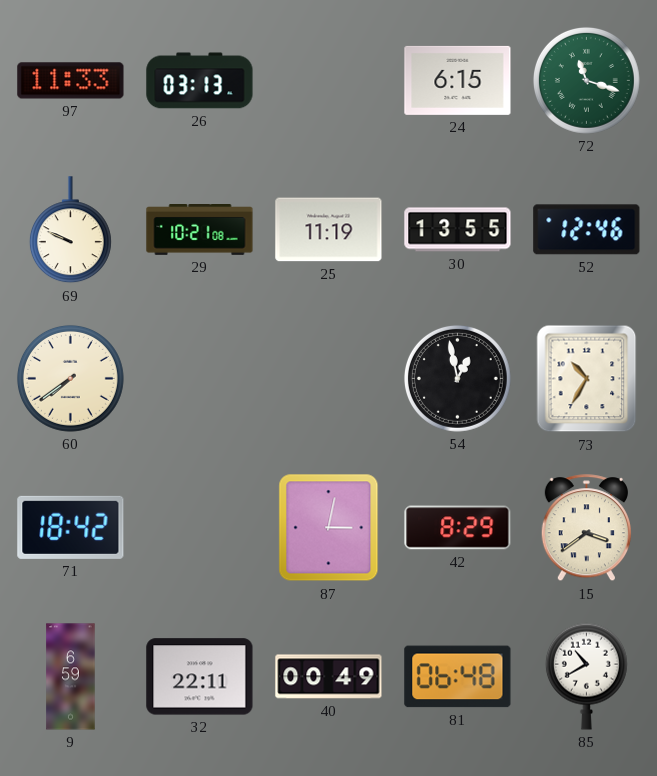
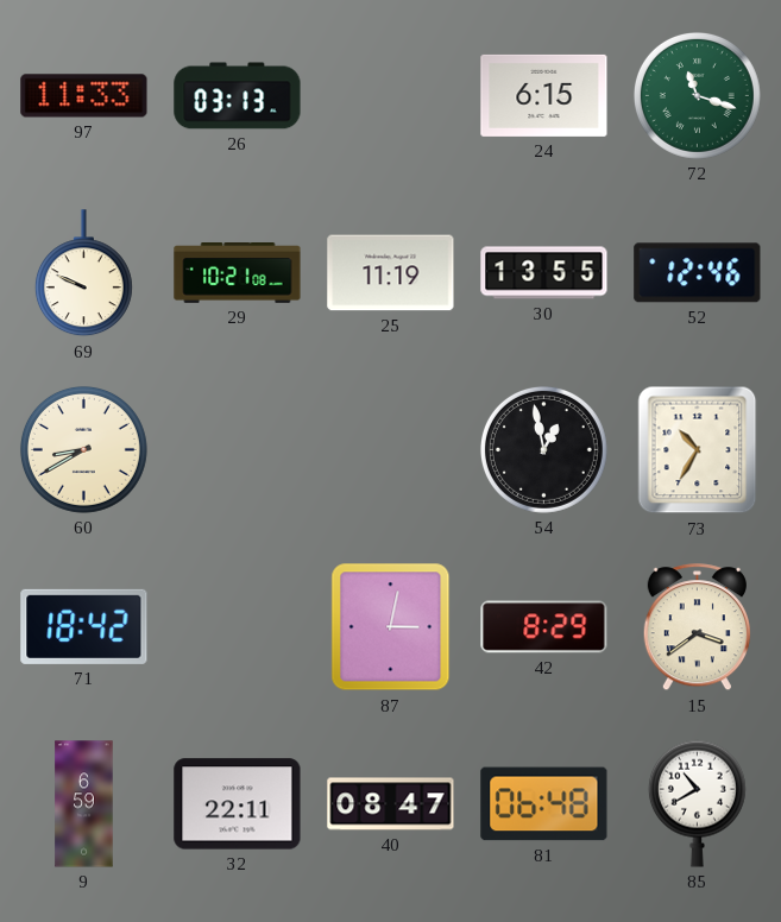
60: 7:39 -> 8:40
40: 00:49 -> 08:47
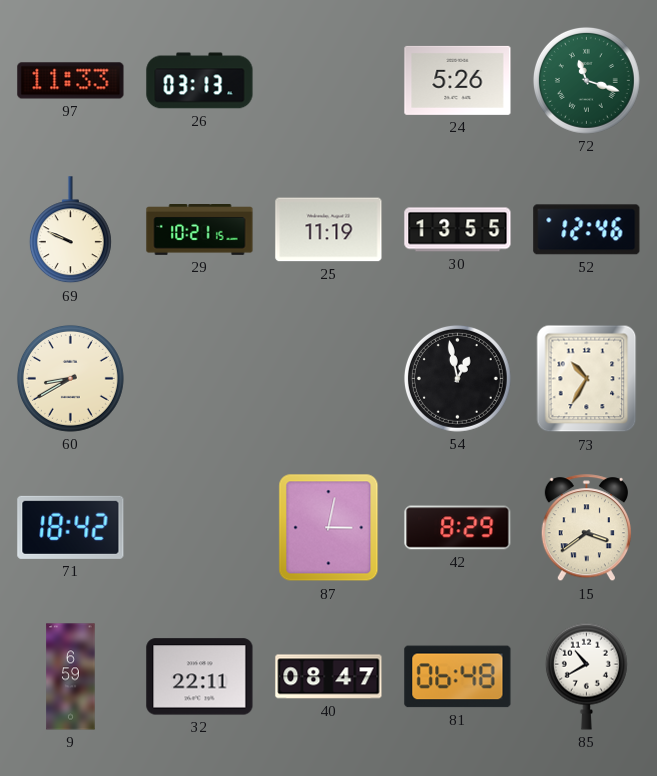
24: 6:15 -> 5:26
29: 10:21:08 -> 10:21:15
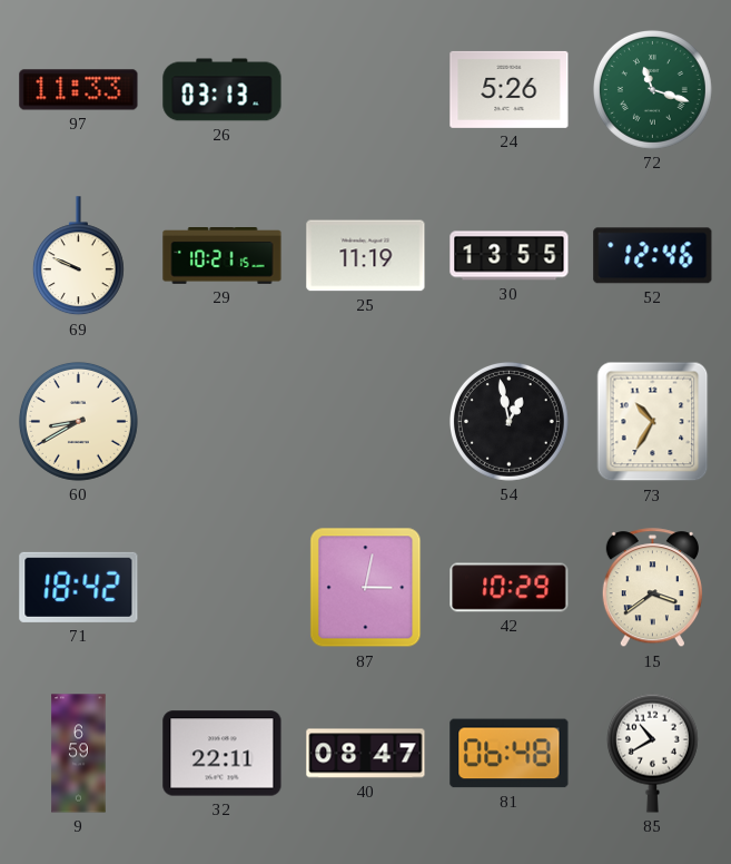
42: 8:29 -> 10:29
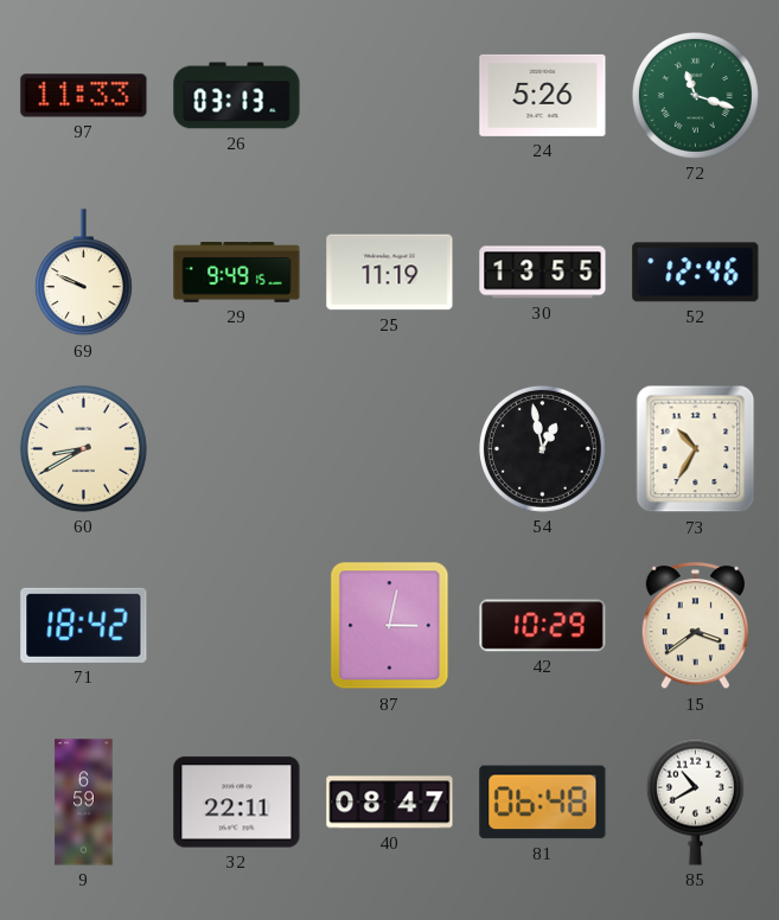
29: 10:21 -> 9:49
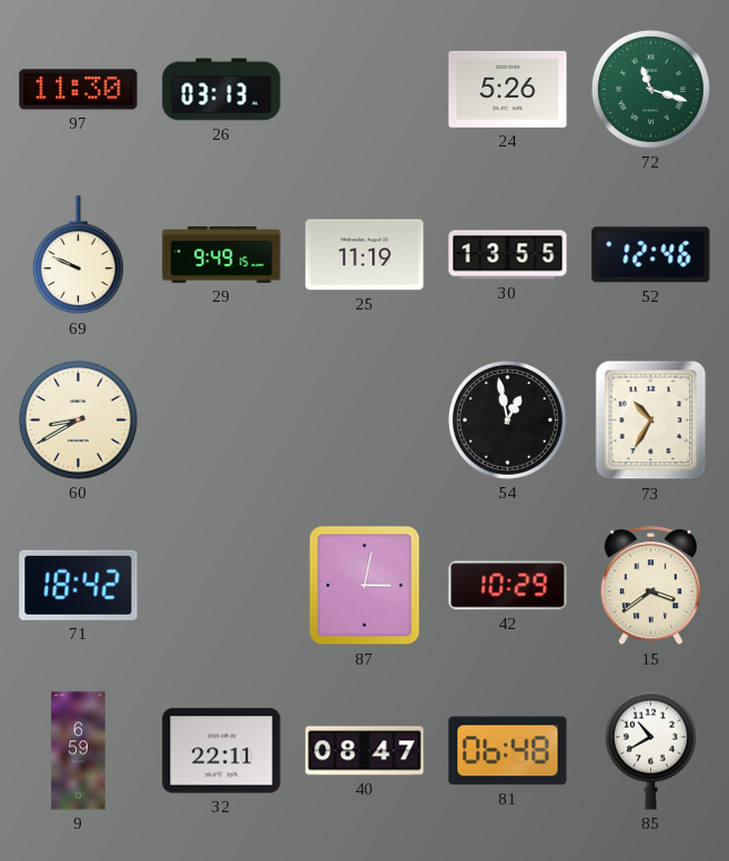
97: 11:33 -> 11:30
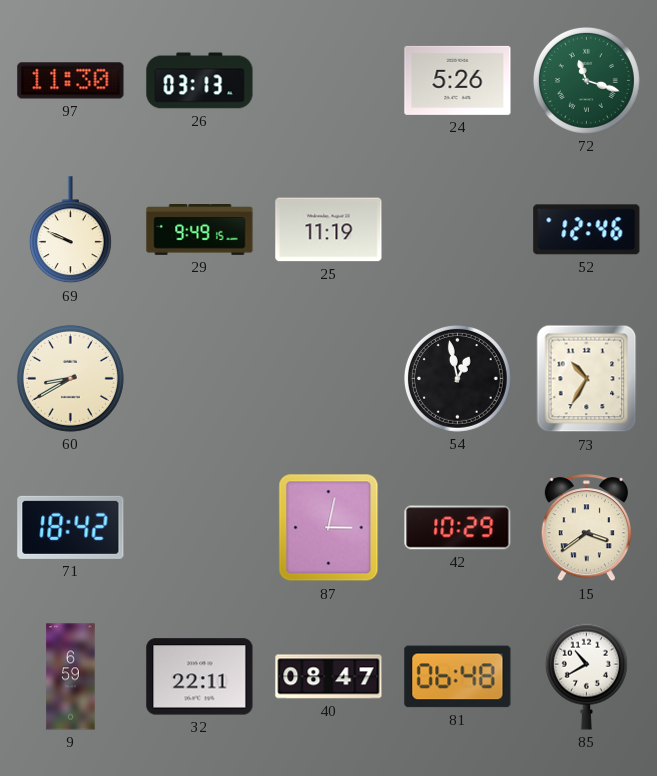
30: 13:55 -> none
